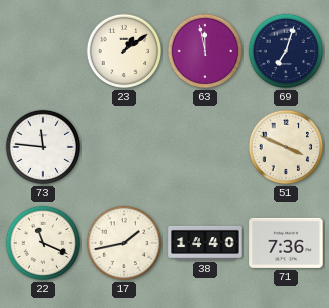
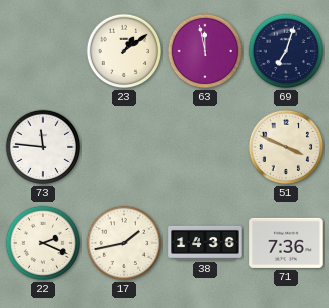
22: 11:19 -> 2:19
38: 14:40 -> 14:36
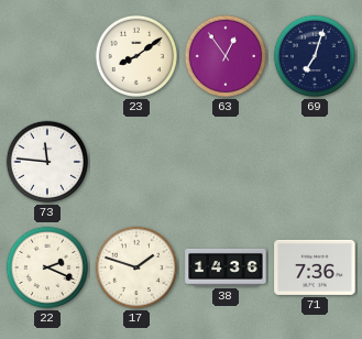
23: 1:09 -> 8:09
63: 11:58 -> 12:54
51: 3:49 -> none
17: 1:43 -> 1:48
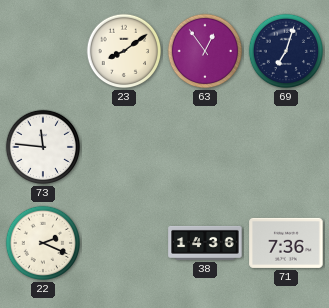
17: 1:48 -> none
